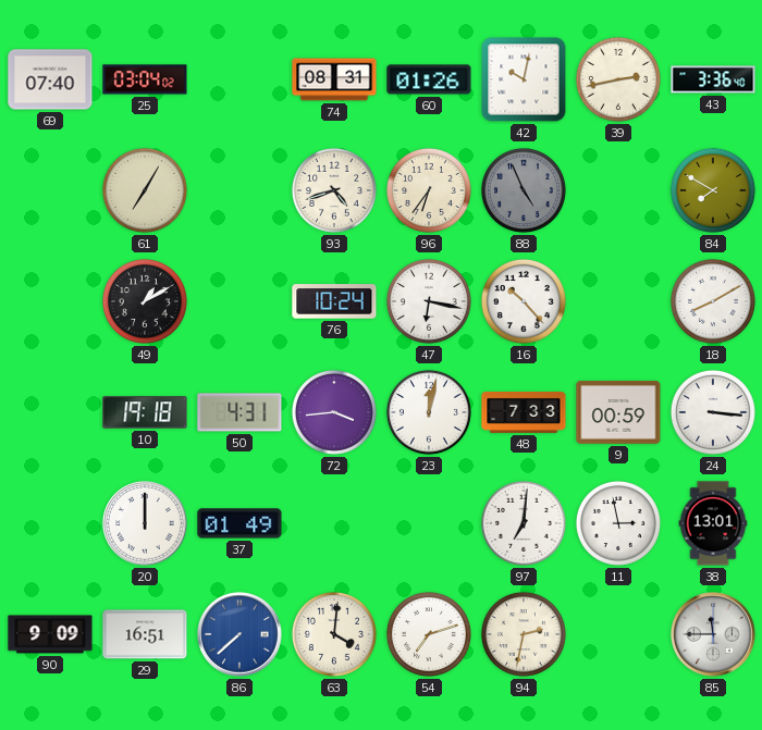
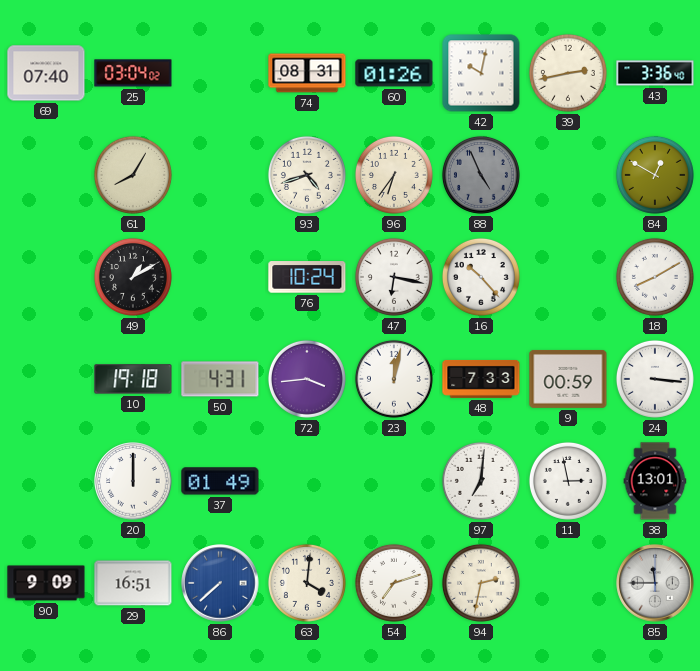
61: 7:05 -> 8:05
84: 7:50 -> 12:50
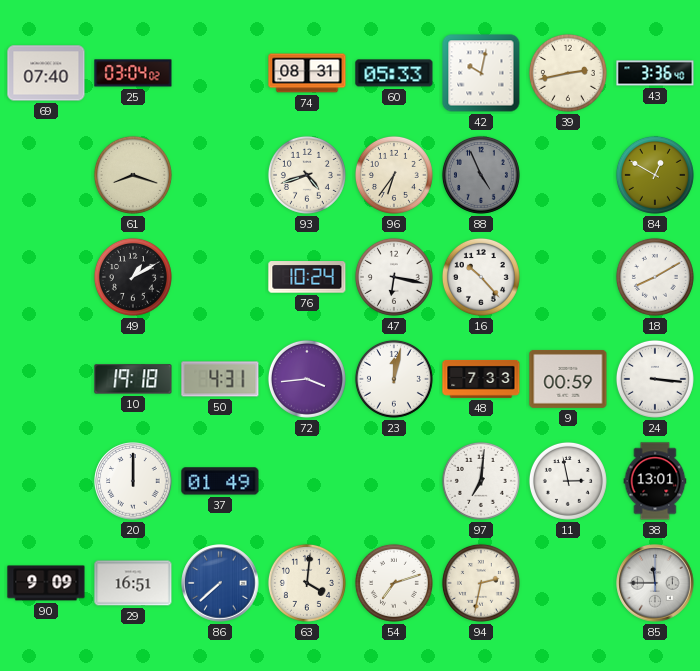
60: 01:26 -> 05:33
61: 8:05 -> 8:18
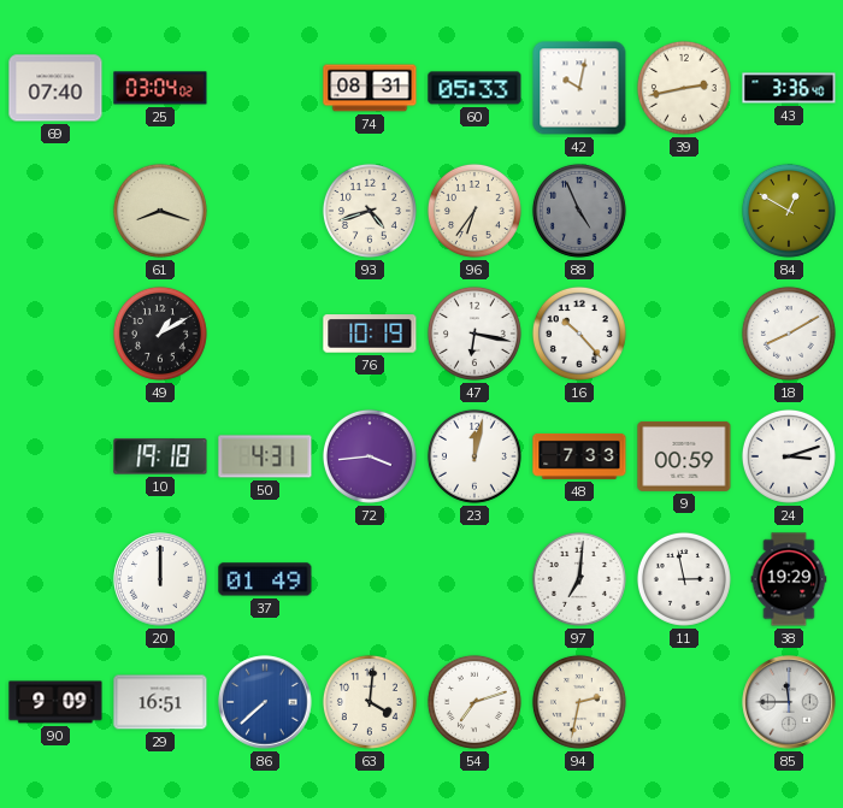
76: 10:24 -> 10:19
24: 3:16 -> 3:12
38: 13:01 -> 19:29
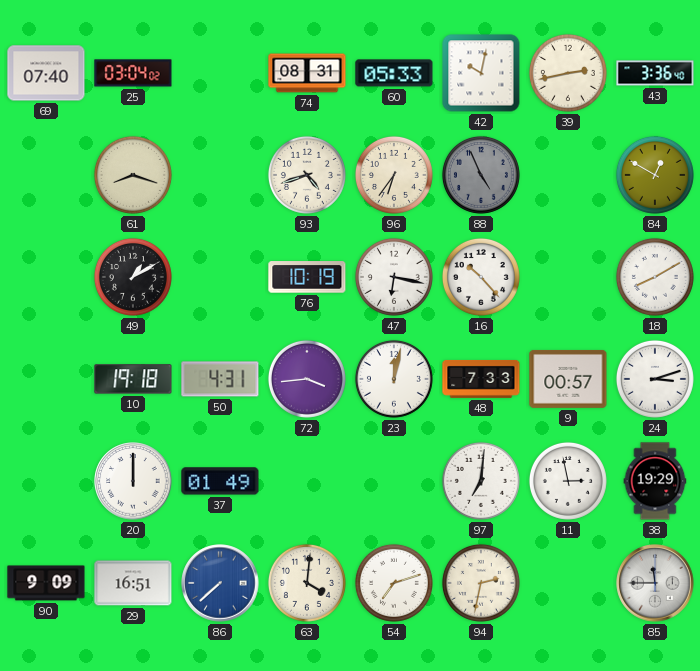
9: 00:59 -> 00:57
